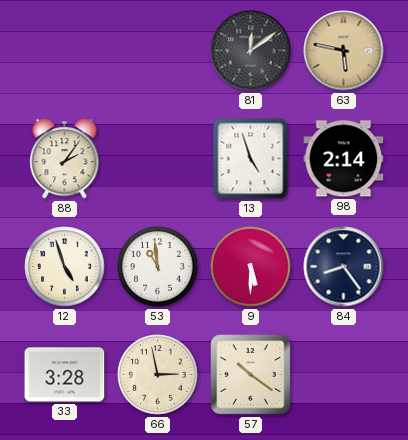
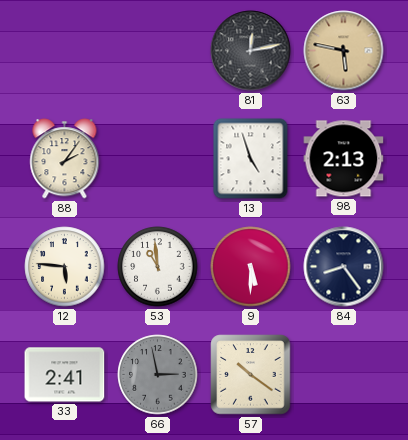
81: 12:09 -> 12:13
98: 2:14 -> 2:13
12: 4:57 -> 5:46
33: 3:28 -> 2:41
66 dial: cream -> grey
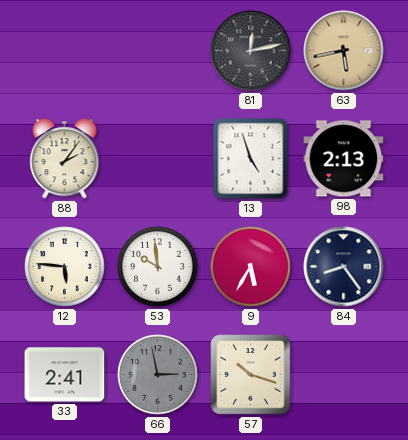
63: 5:47 -> 5:43
53: 10:59 -> 9:59
9: 5:30 -> 5:35
57: 10:21 -> 10:18
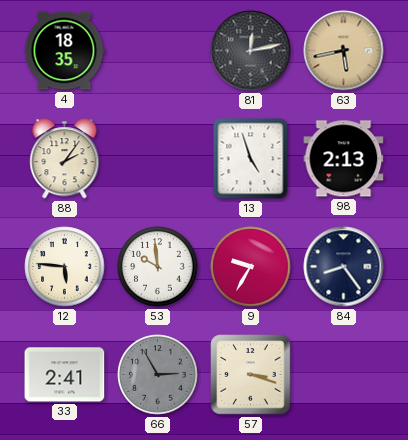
4: none -> 18:35
9: 5:35 -> 9:35
66: 2:58 -> 2:55
57: 10:18 -> 3:18
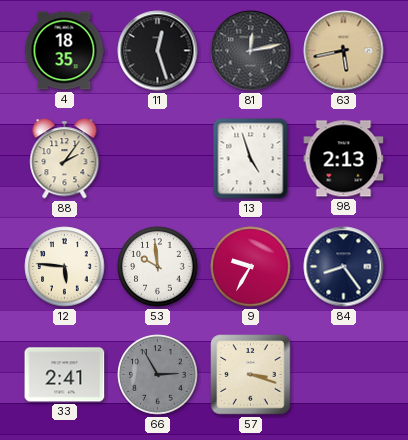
11: none -> 12:27
